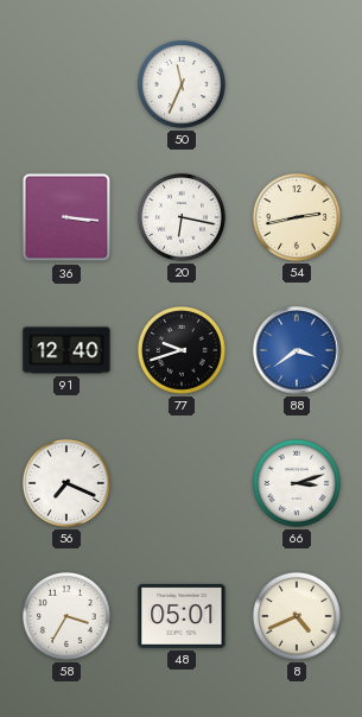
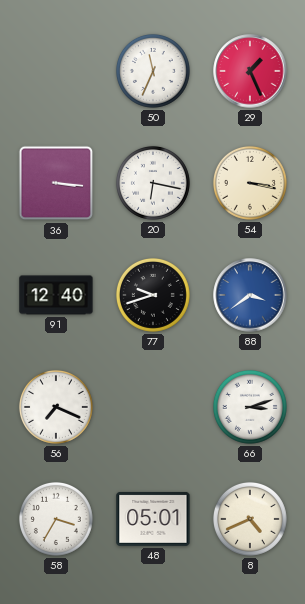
29: none -> 1:26
54: 2:43 -> 3:17
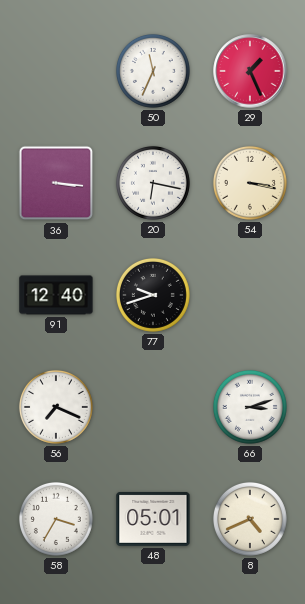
88: 3:39 -> none
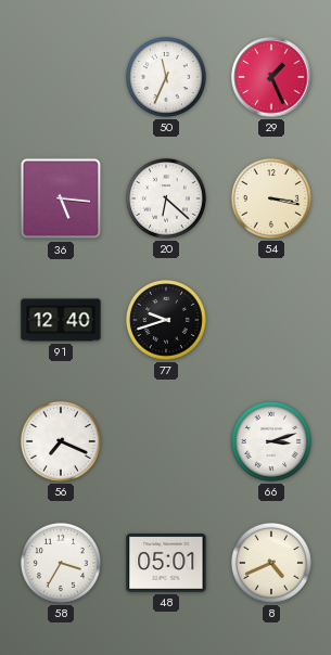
36: 3:16 -> 5:16
20: 6:17 -> 6:22
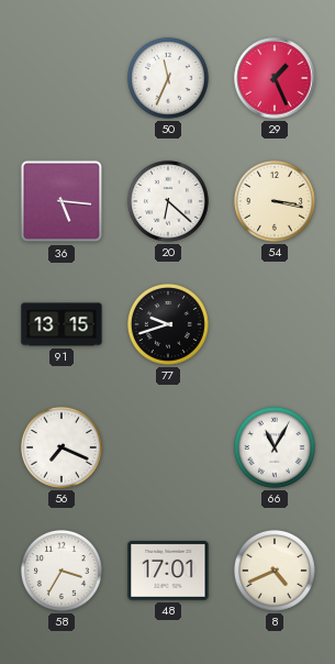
91: 12:40 -> 13:15
66: 3:12 -> 11:05
48: 05:01 -> 17:01
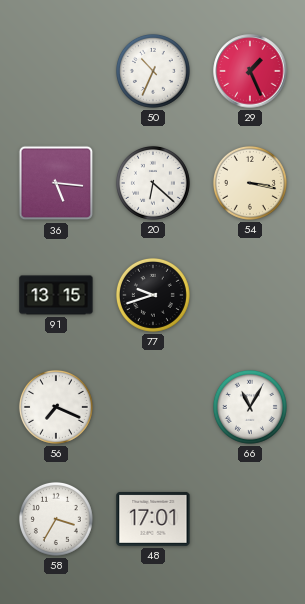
50: 11:34 -> 10:34
8: 4:41 -> none
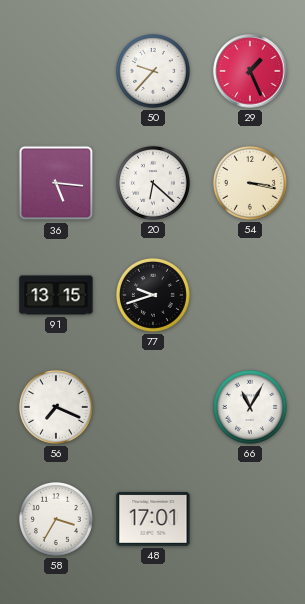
50: 10:34 -> 9:37
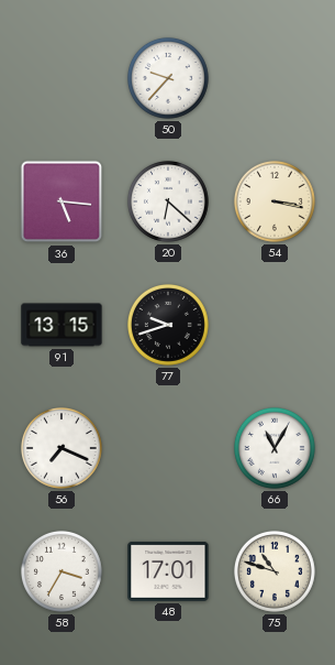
29: 1:26 -> none
75: none -> 10:48
